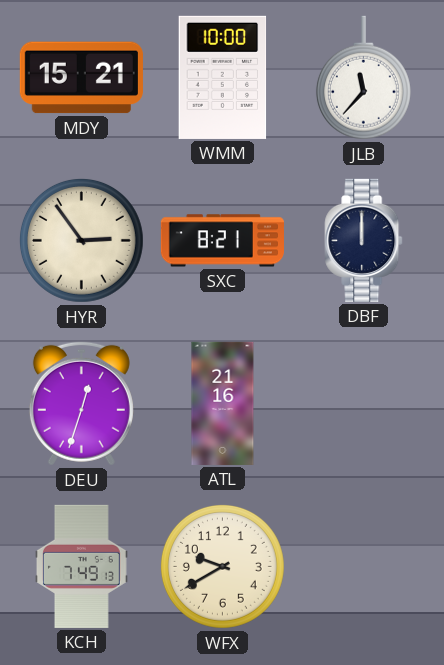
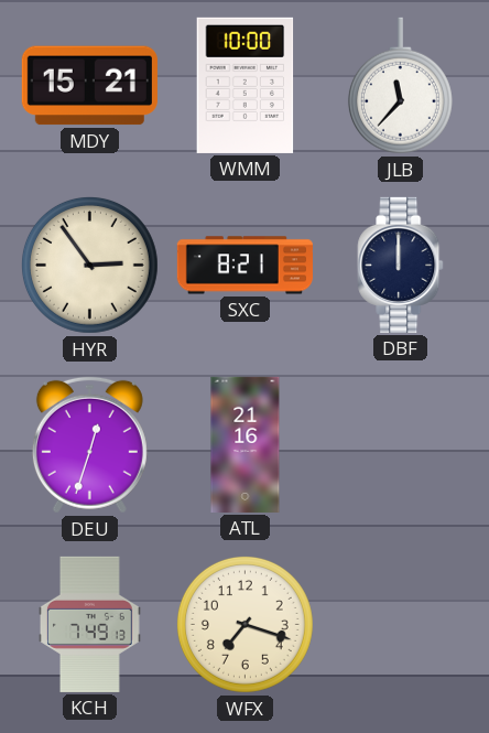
WFX: 9:40 -> 7:18
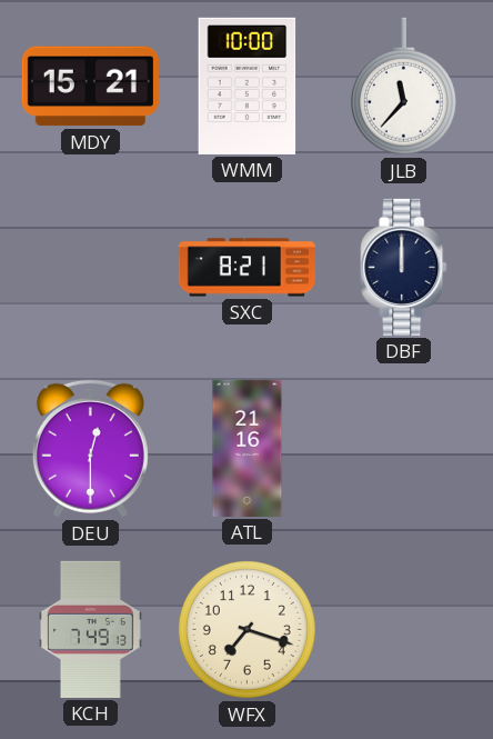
HYR: 2:54 -> none
DEU: 12:33 -> 12:30
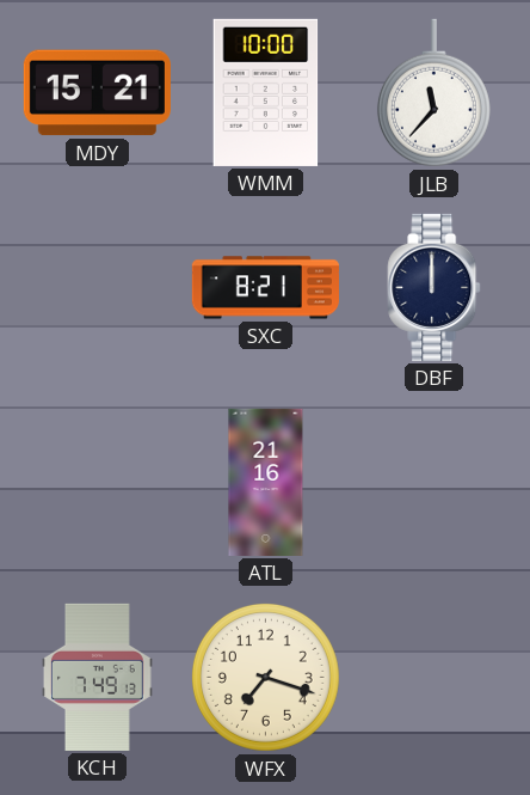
DEU: 12:30 -> none
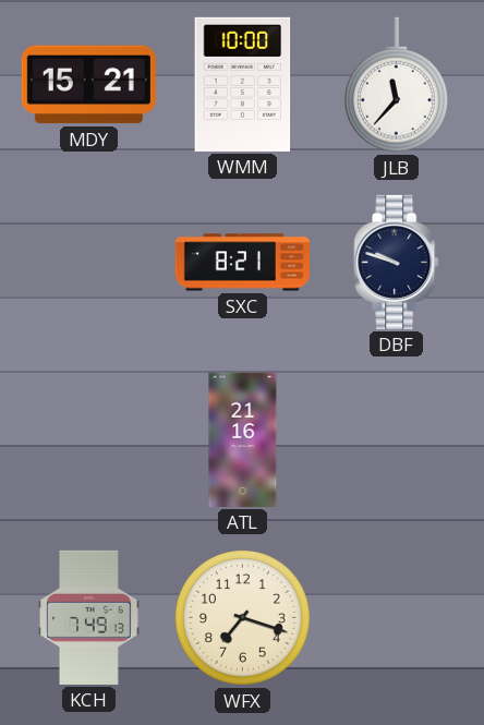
DBF: 12:00 -> 9:48
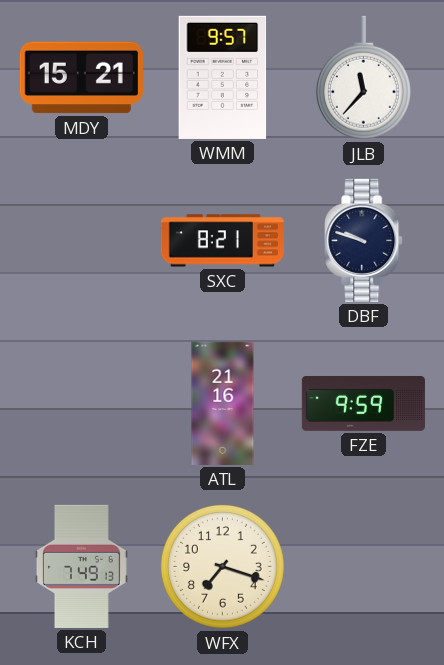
WMM: 10:00 -> 9:57
FZE: none -> 9:59
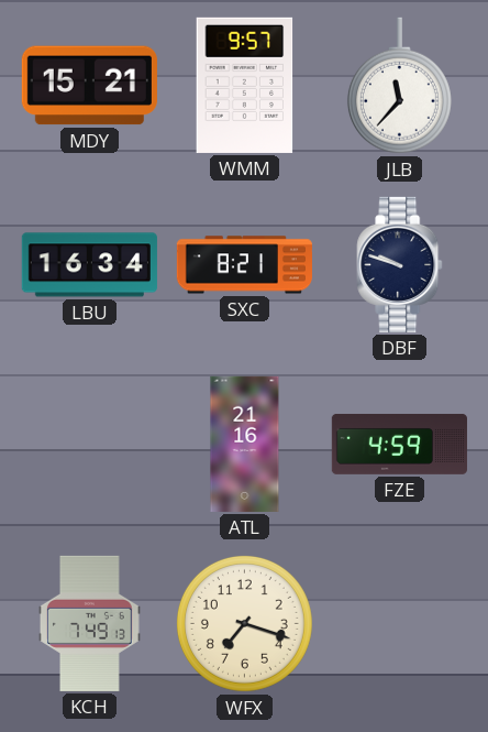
LBU: none -> 16:34
FZE: 9:59 -> 4:59
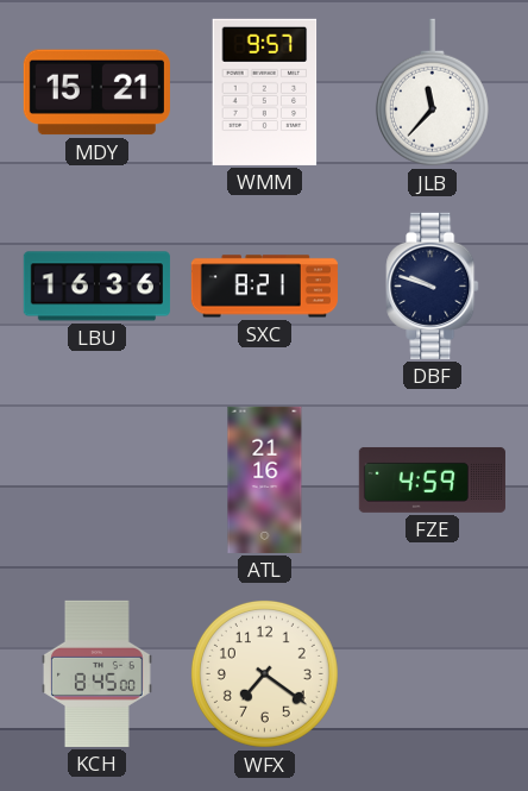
LBU: 16:34 -> 16:36
KCH: 7:49 -> 8:45
WFX: 7:18 -> 7:21
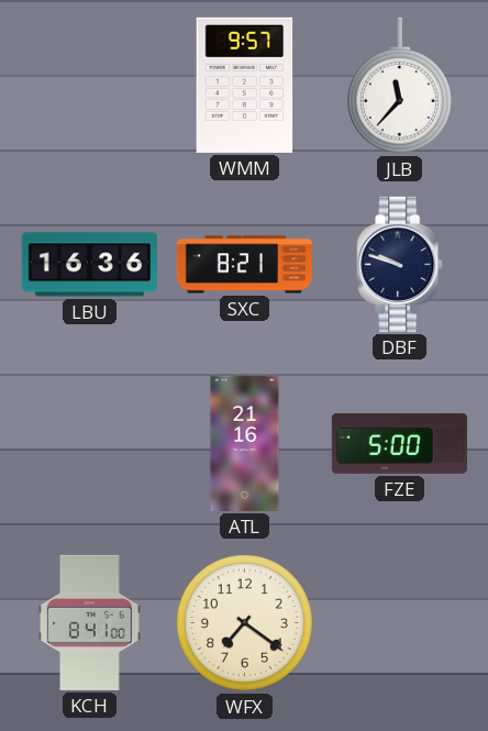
MDY: 15:21 -> none
FZE: 4:59 -> 5:00
KCH: 8:45 -> 8:41
